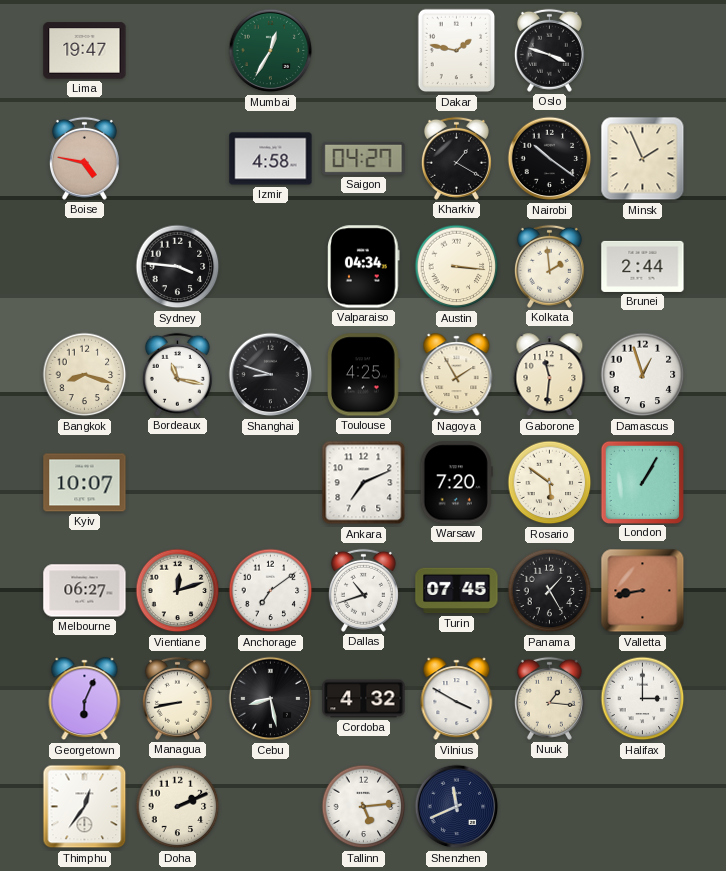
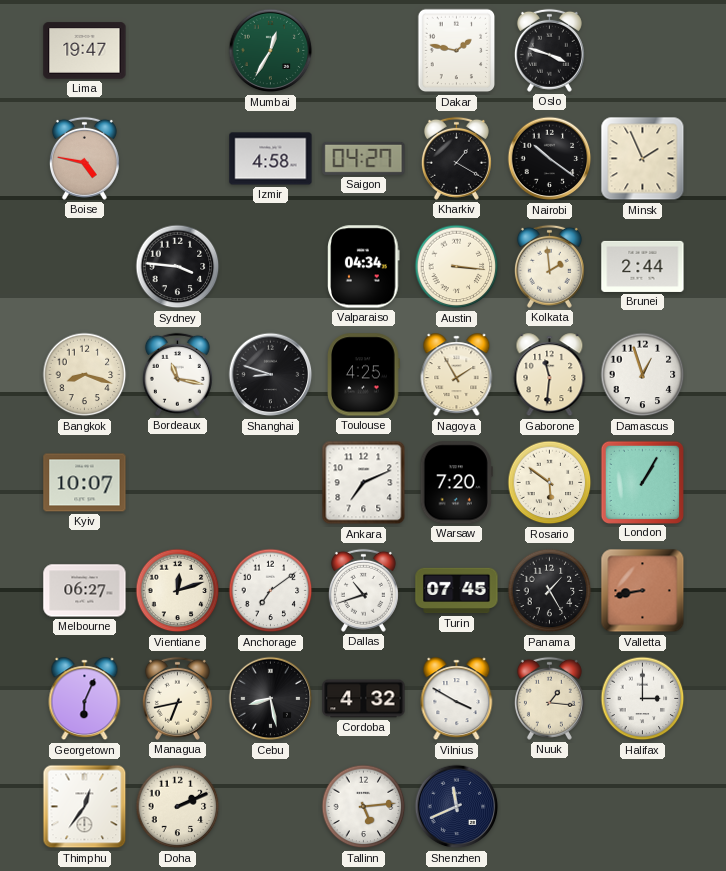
Managua: 8:43 -> 6:43
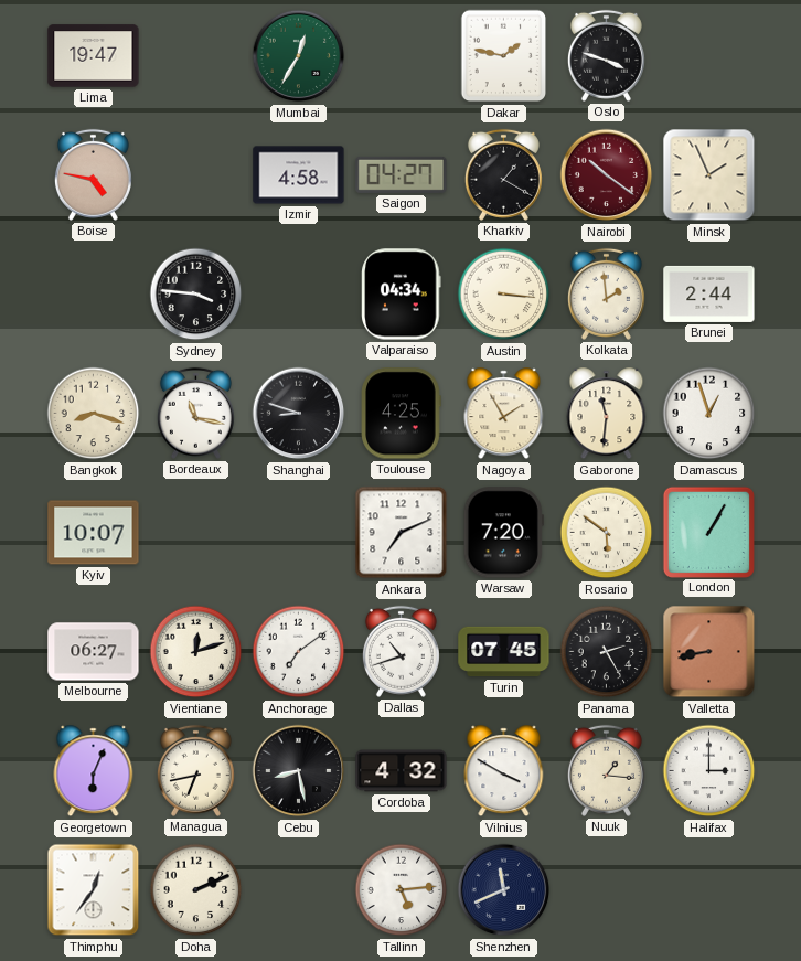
Nairobi dial: black -> burgundy
Panama: 1:25 -> 2:25
